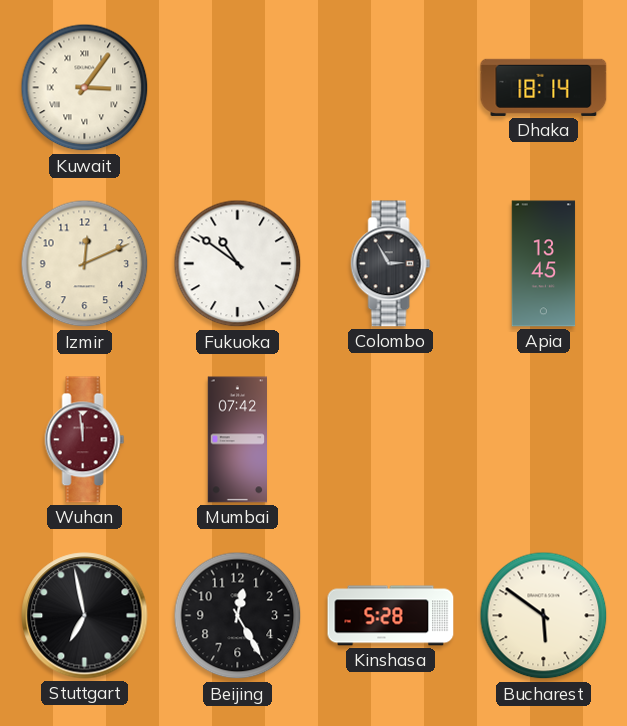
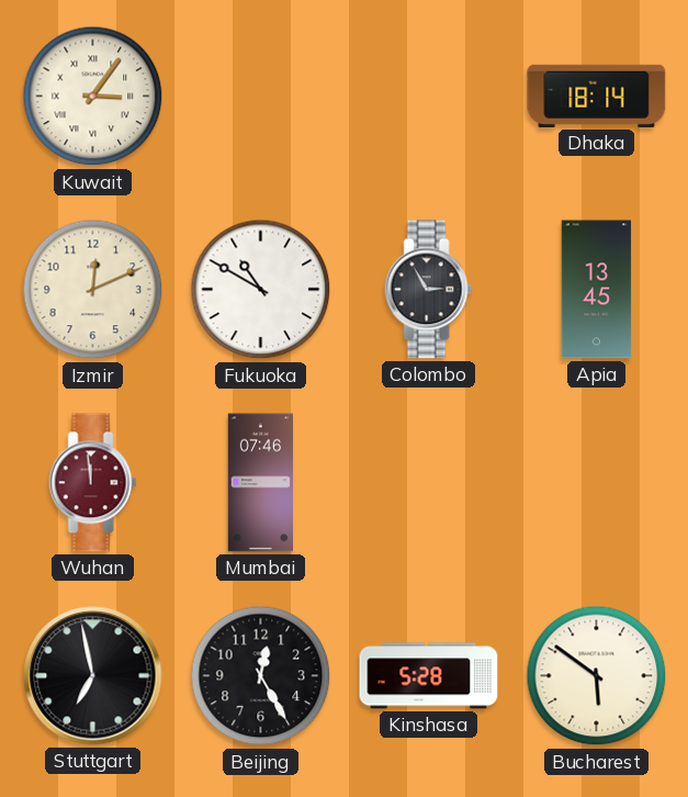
Fukuoka: 10:51 -> 10:50
Mumbai: 07:42 -> 07:46
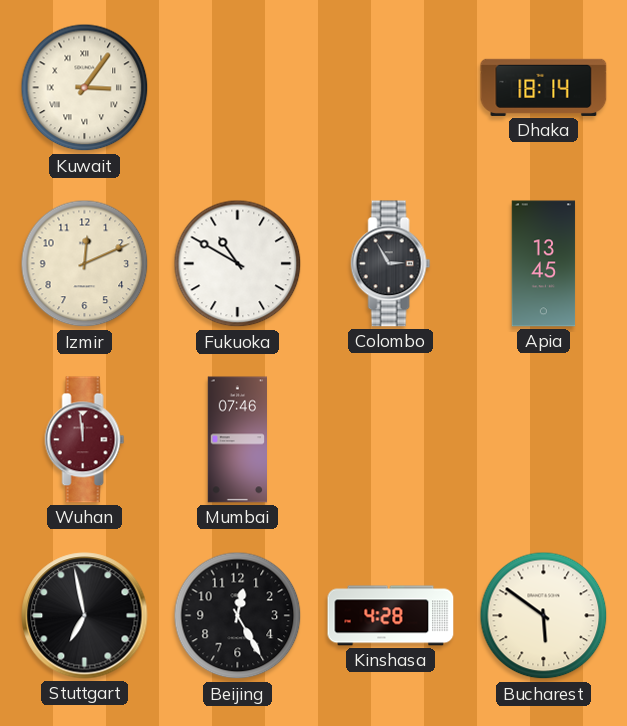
Kinshasa: 5:28 -> 4:28
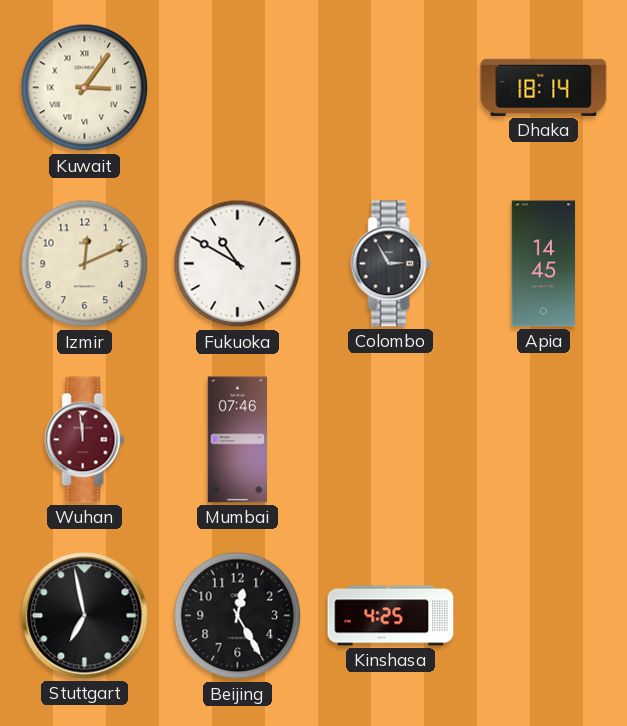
Apia: 13:45 -> 14:45
Kinshasa: 4:28 -> 4:25
Bucharest: 5:51 -> none
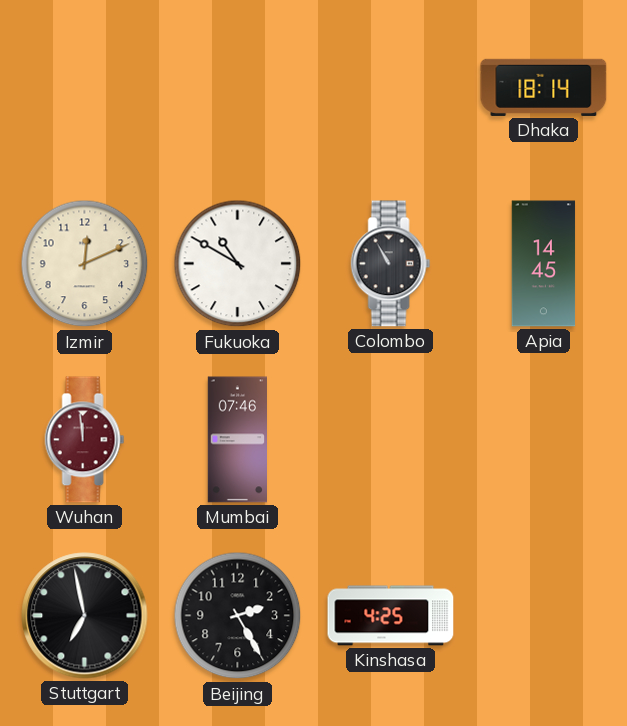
Kuwait: 3:06 -> none
Colombo: 2:55 -> 10:55
Beijing: 12:25 -> 2:25
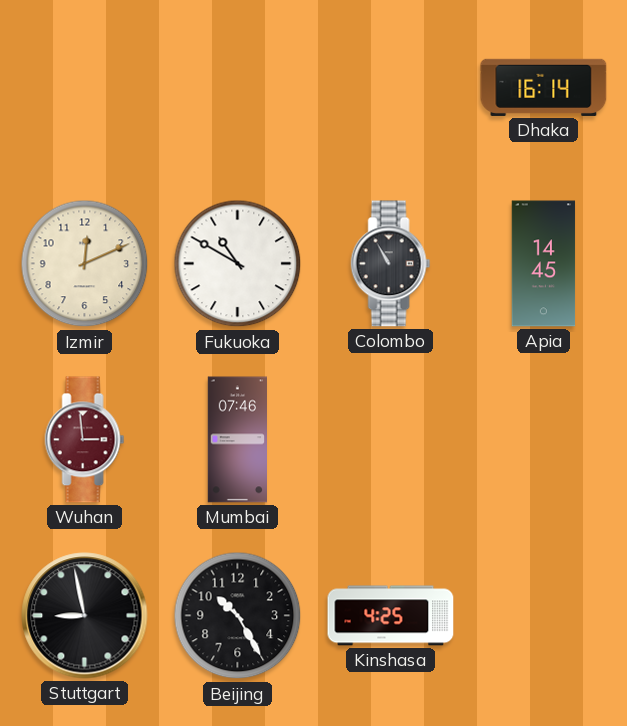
Dhaka: 18:14 -> 16:14
Wuhan: 11:59 -> 2:59
Stuttgart: 6:58 -> 8:58
Beijing: 2:25 -> 10:25
